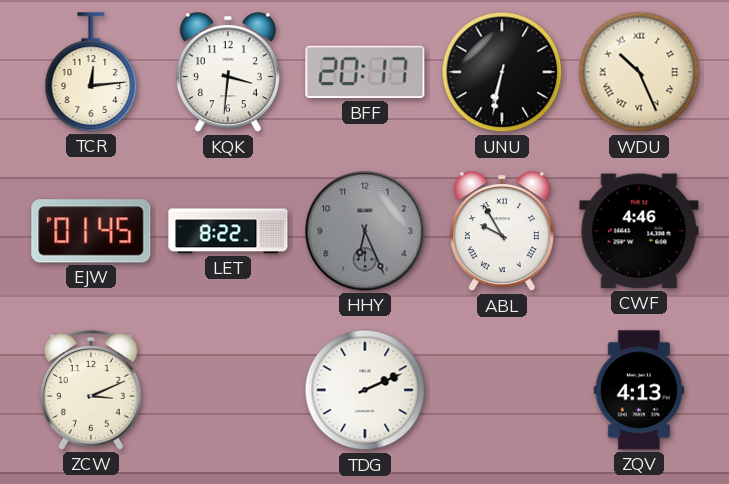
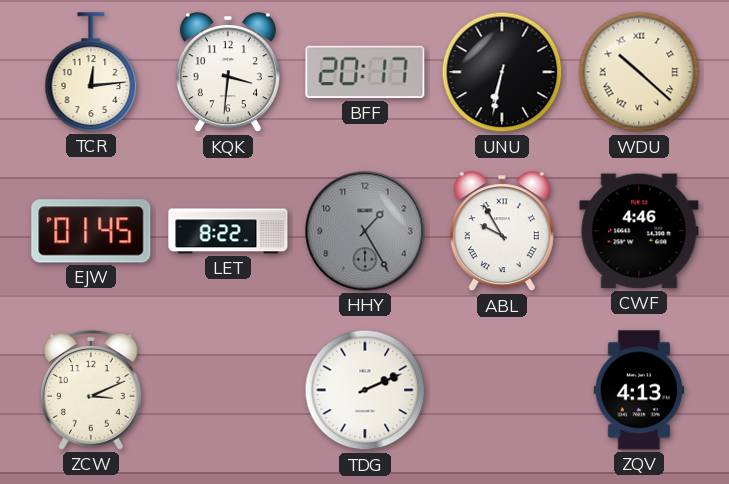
WDU: 10:26 -> 10:22
HHY: 6:26 -> 1:25
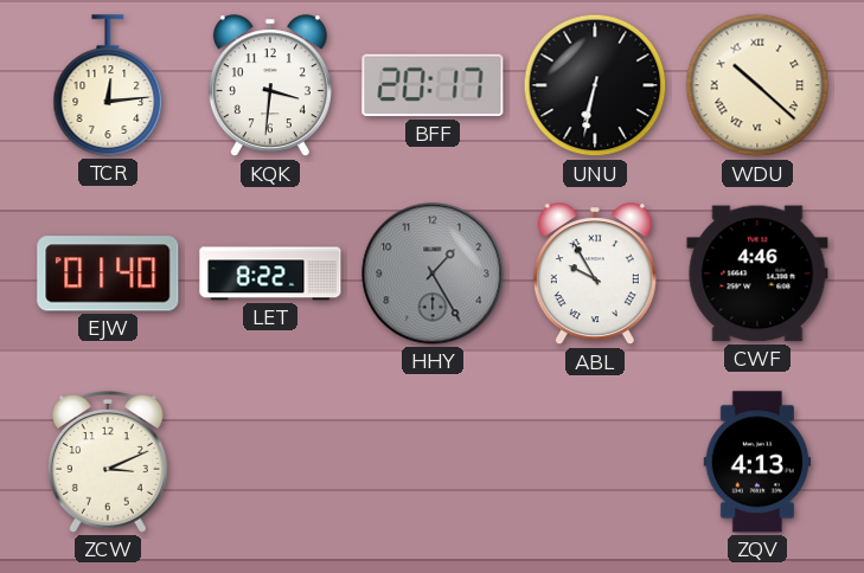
EJW: 01:45 -> 01:40
TDG: 2:11 -> none
